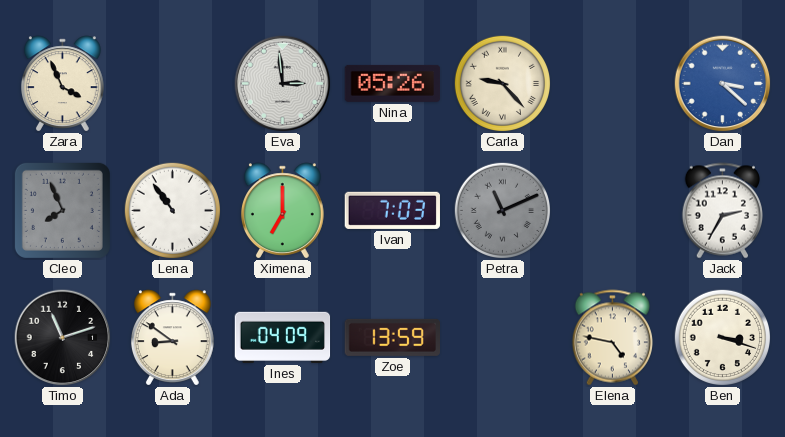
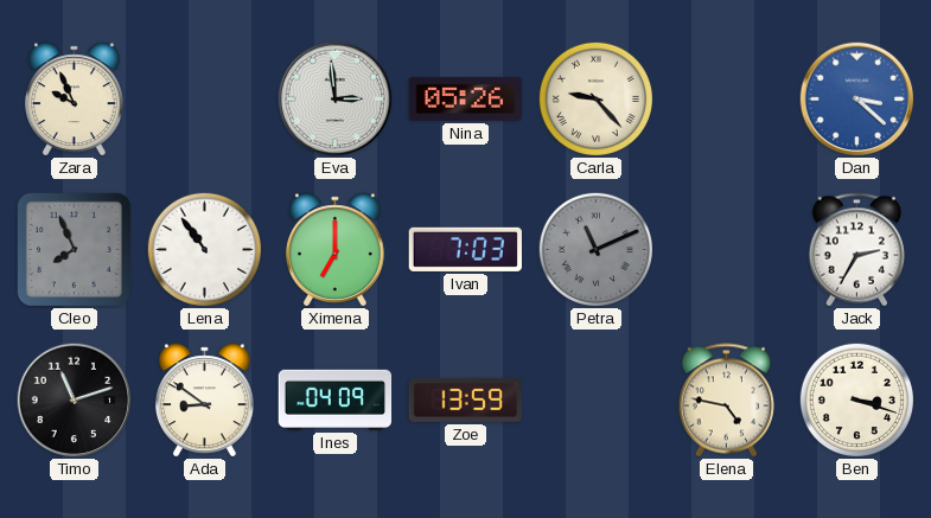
Zara: 3:56 -> 9:56
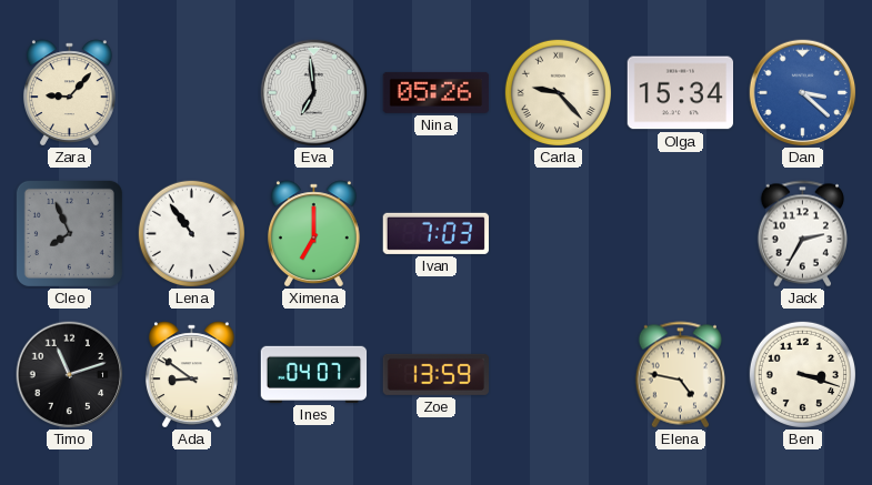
Zara: 9:56 -> 9:07
Eva: 2:59 -> 6:59
Olga: none -> 15:34
Petra: 11:11 -> none
Ines: 04:09 -> 04:07
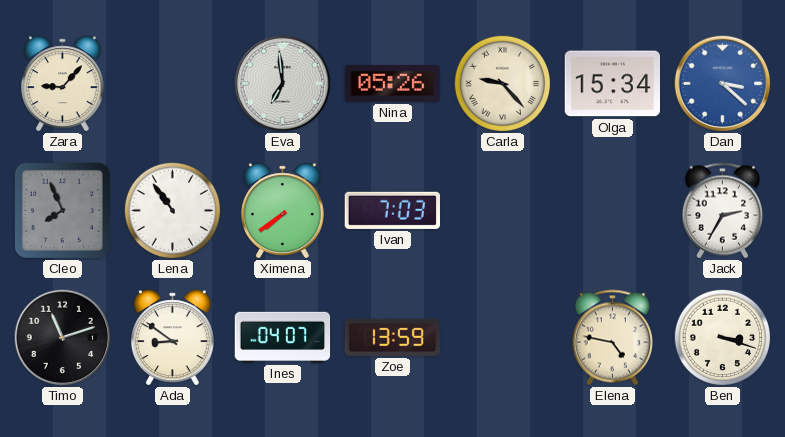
Ximena: 7:00 -> 7:39
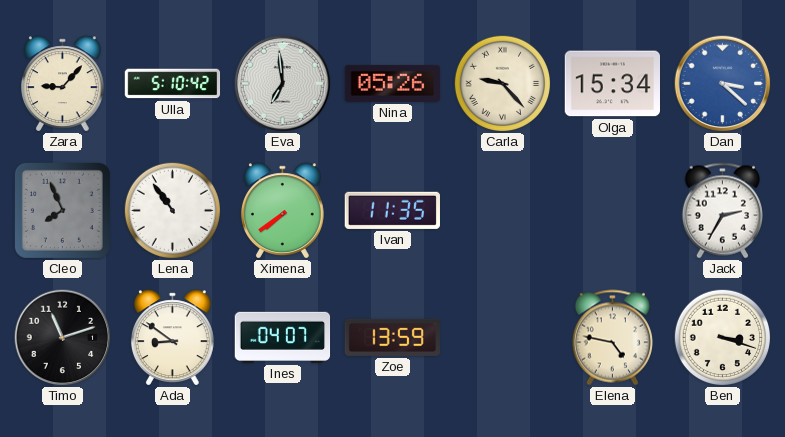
Ulla: none -> 5:10
Ivan: 7:03 -> 11:35
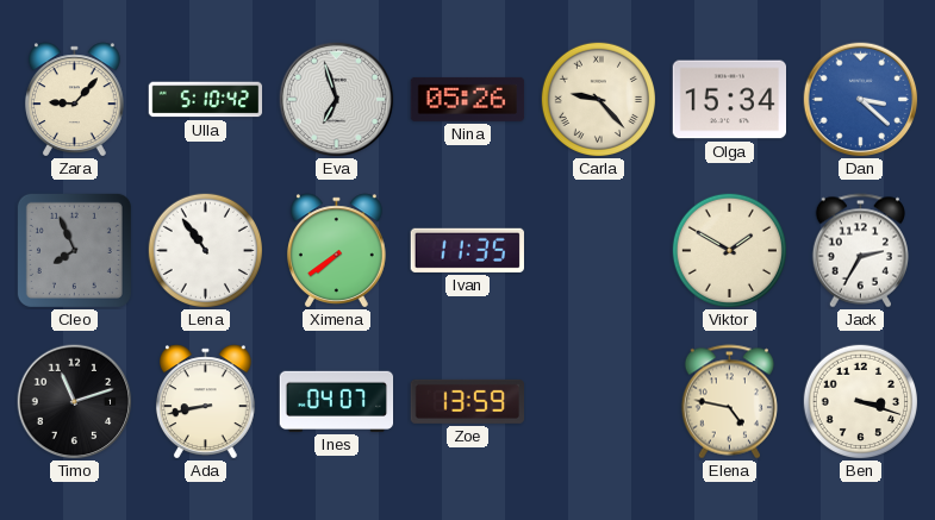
Eva: 6:59 -> 6:57
Viktor: none -> 1:50
Ada: 8:51 -> 8:43
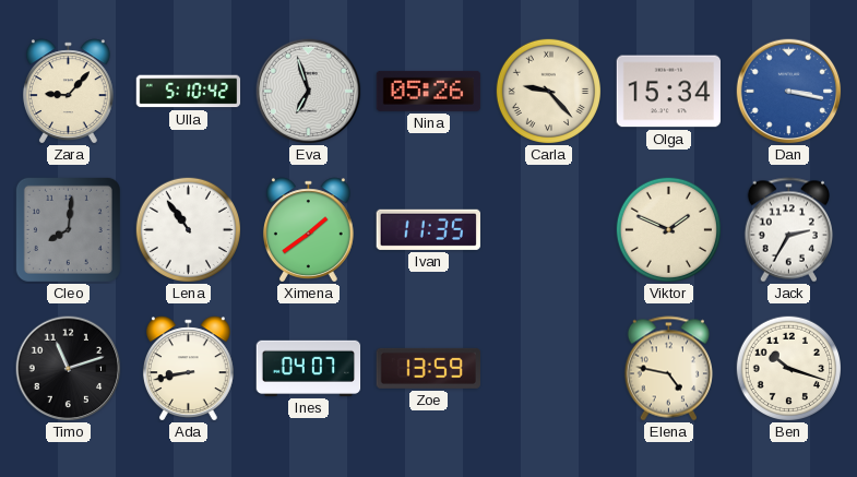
Dan: 3:22 -> 3:17
Cleo: 7:56 -> 8:01
Ximena: 7:39 -> 1:39
Viktor: 1:50 -> 1:49
Ben: 3:18 -> 10:18
